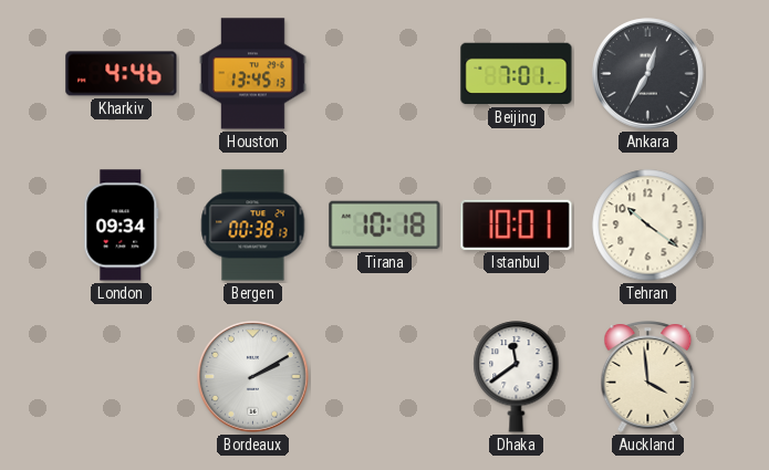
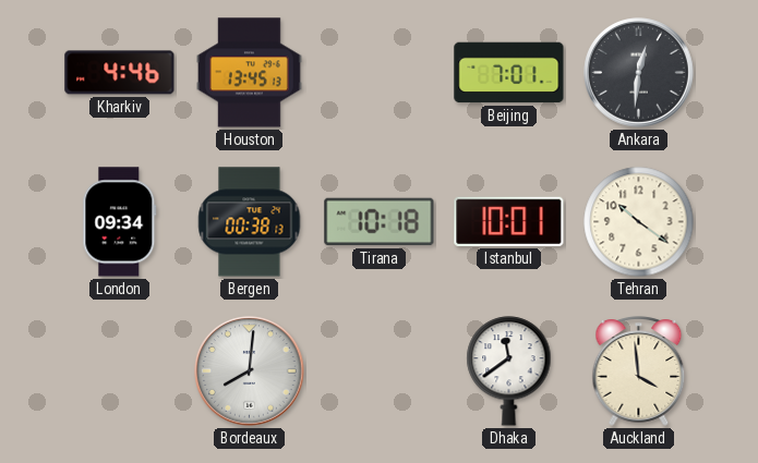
Ankara: 12:35 -> 12:31
Bordeaux: 2:10 -> 8:01
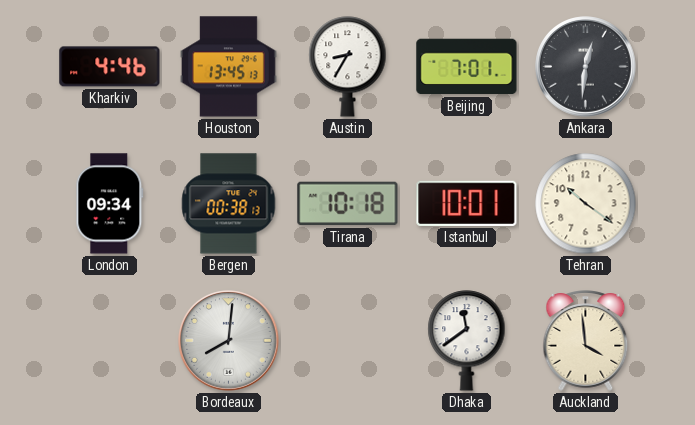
Austin: none -> 8:35
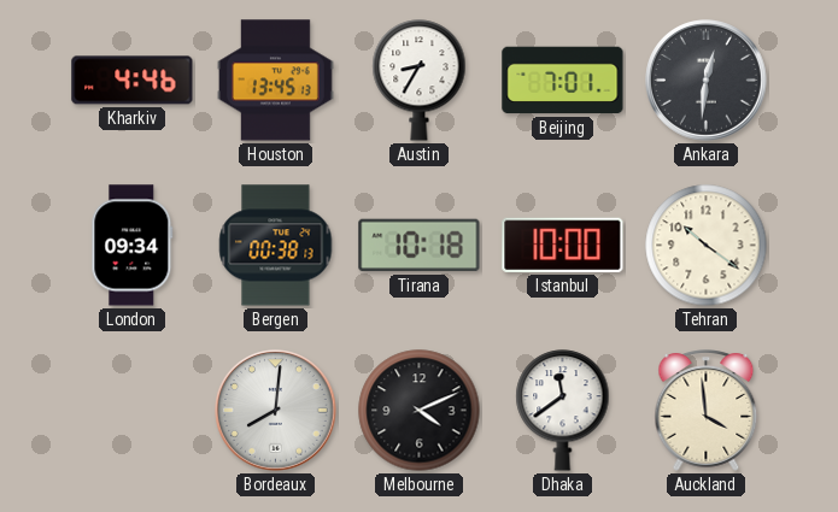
Istanbul: 10:01 -> 10:00
Melbourne: none -> 4:11
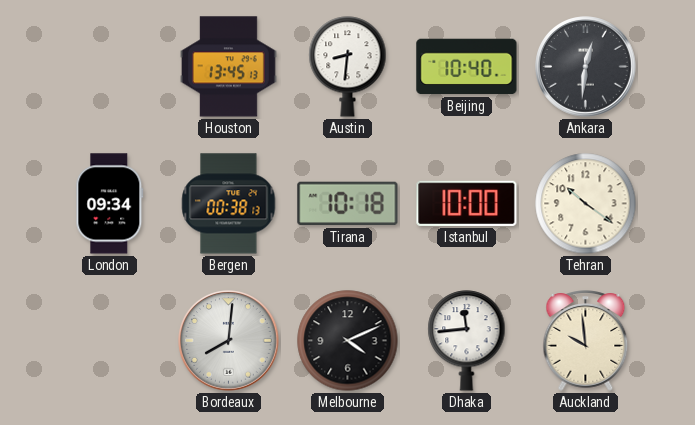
Kharkiv: 4:46 -> none
Austin: 8:35 -> 8:31
Beijing: 7:01 -> 10:40
Dhaka: 11:39 -> 11:44
Auckland: 3:59 -> 9:59
